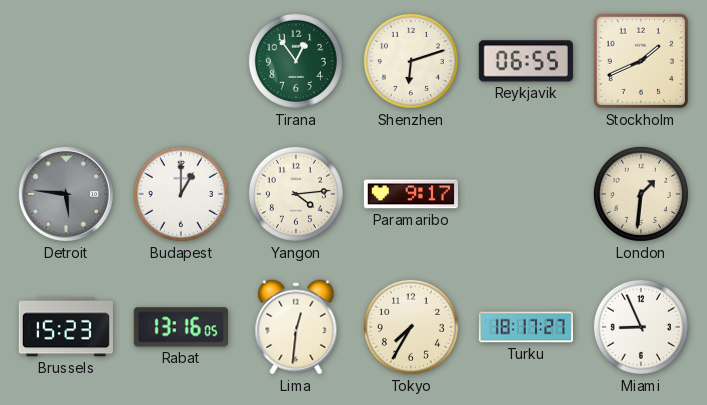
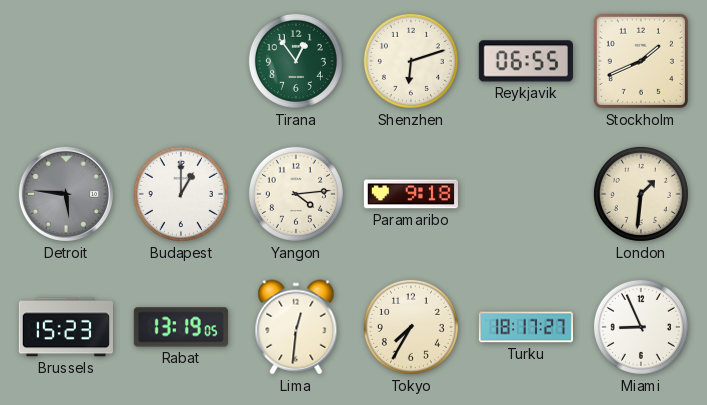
Paramaribo: 9:17 -> 9:18
Rabat: 13:16 -> 13:19
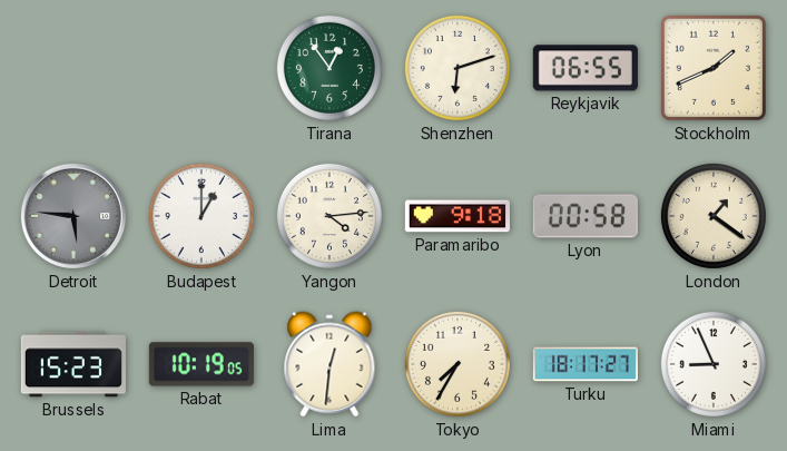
Lyon: none -> 00:58
London: 1:31 -> 1:21
Rabat: 13:19 -> 10:19
